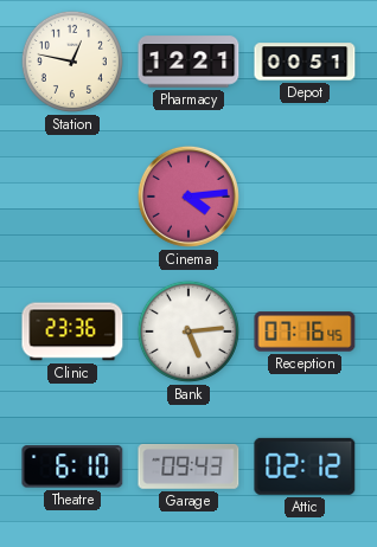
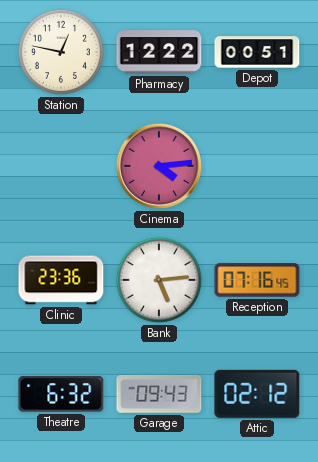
Pharmacy: 12:21 -> 12:22
Theatre: 6:10 -> 6:32
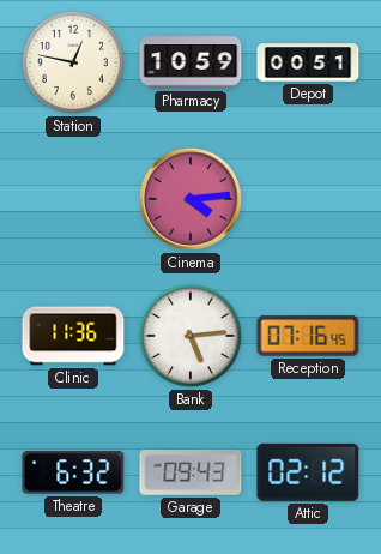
Pharmacy: 12:22 -> 10:59
Clinic: 23:36 -> 11:36
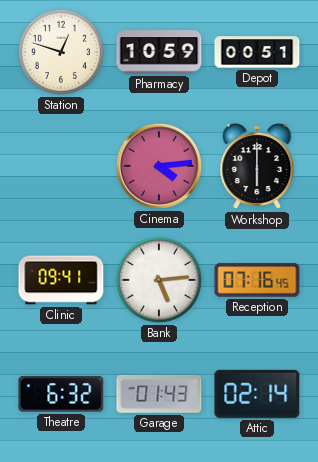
Station: 12:47 -> 12:48
Workshop: none -> 6:00
Clinic: 11:36 -> 09:41
Garage: 09:43 -> 01:43
Attic: 02:12 -> 02:14
